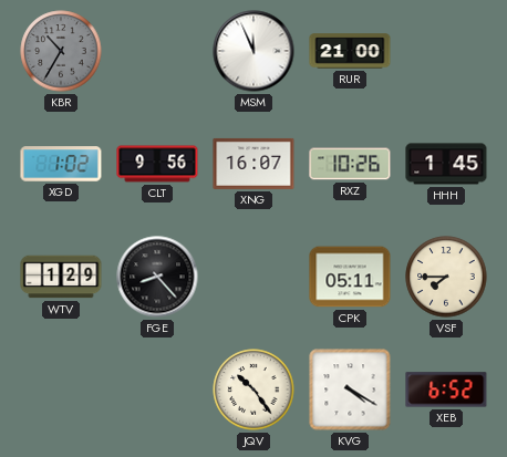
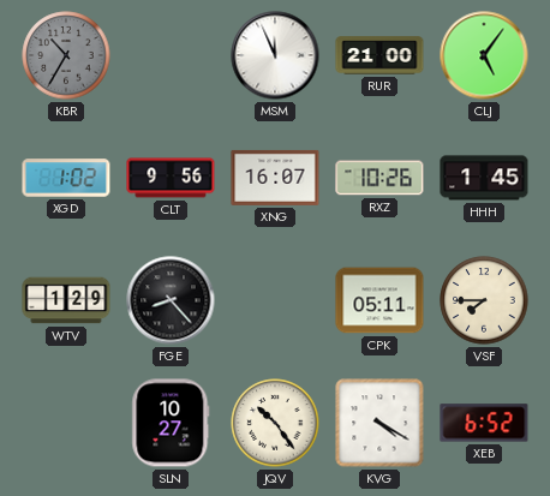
CLJ: none -> 5:06
SLN: none -> 10:27
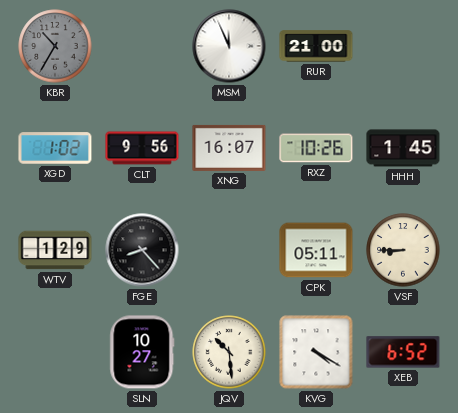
CLJ: 5:06 -> none
VSF: 7:45 -> 8:45
JQV: 10:24 -> 10:29
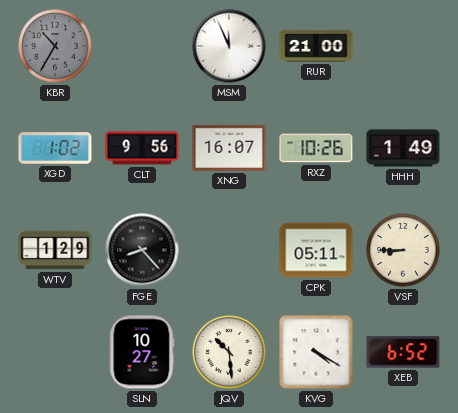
HHH: 1:45 -> 1:49
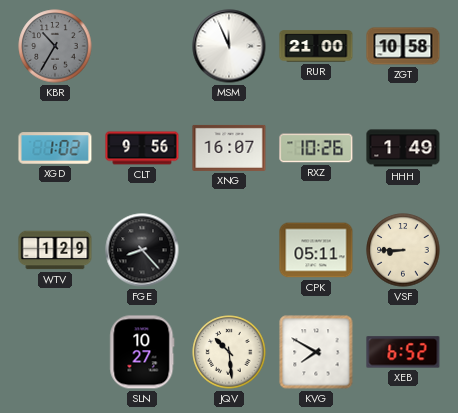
ZGT: none -> 10:58
KVG: 4:20 -> 7:50
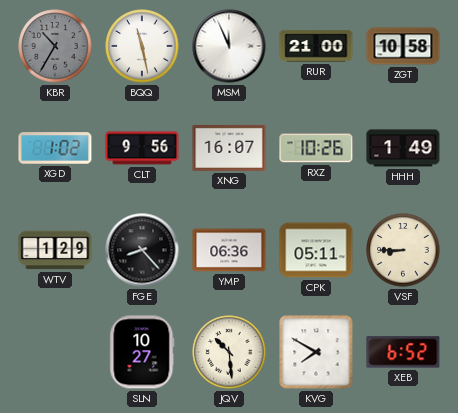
BQQ: none -> 11:28
YMP: none -> 06:36
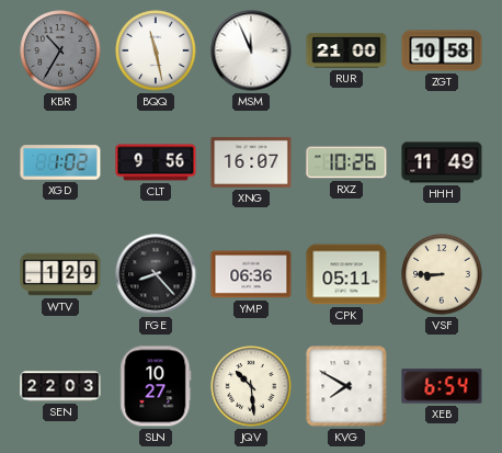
HHH: 1:49 -> 11:49
SEN: none -> 22:03
XEB: 6:52 -> 6:54
